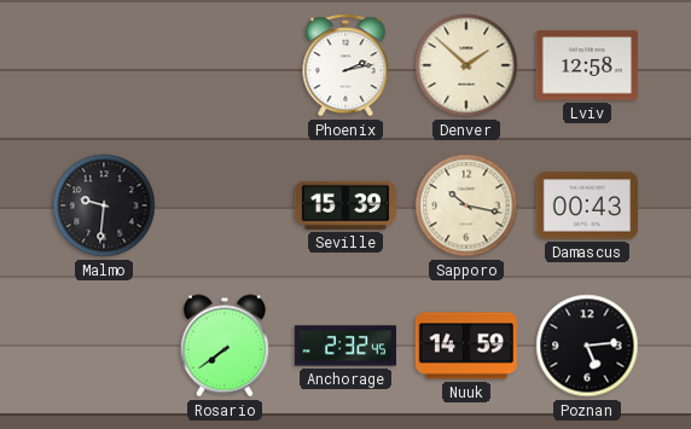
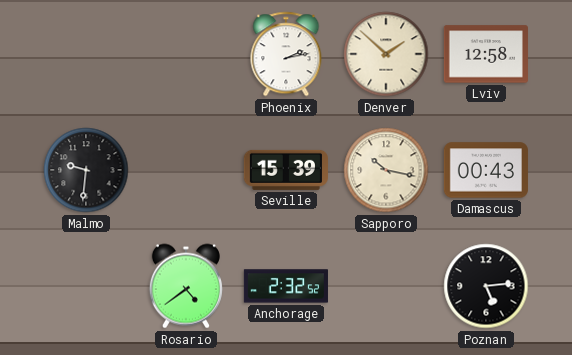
Rosario: 7:39 -> 4:39
Anchorage: 2:32:45 -> 2:32:52
Nuuk: 14:59 -> none
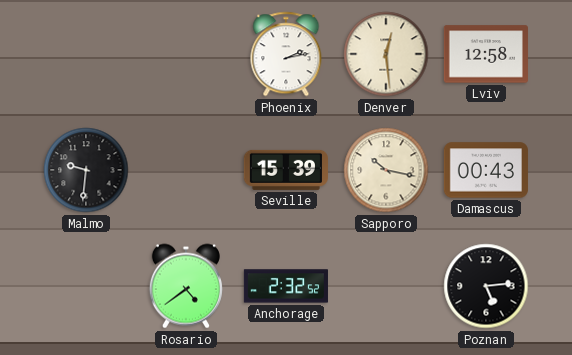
Denver: 1:52 -> 12:29
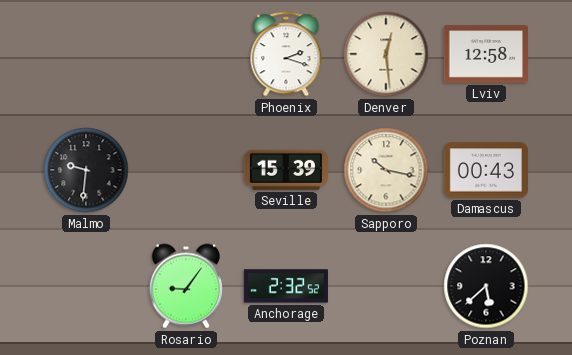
Phoenix: 2:13 -> 2:18
Rosario: 4:39 -> 9:06
Poznan: 5:14 -> 5:38
